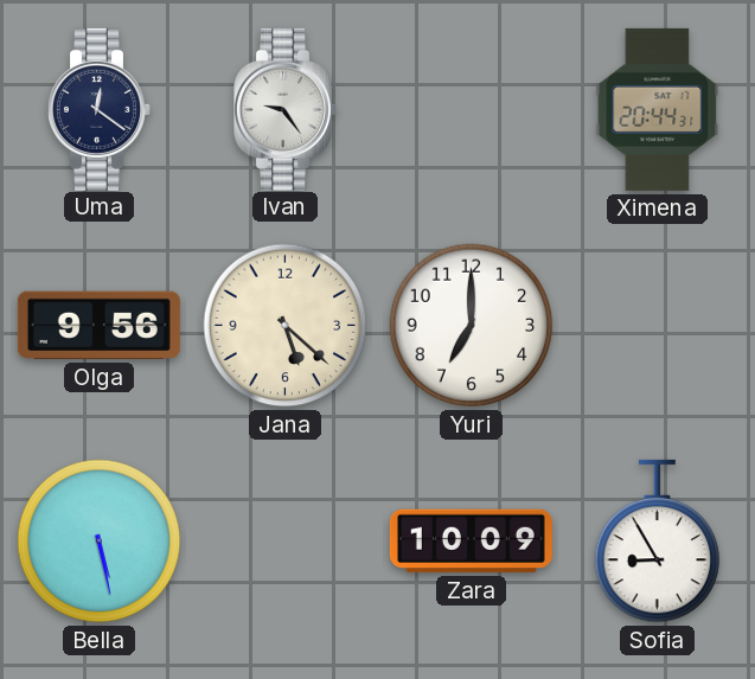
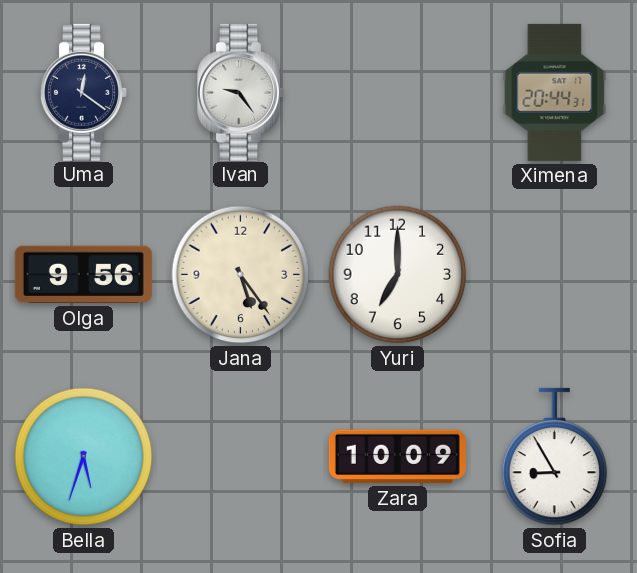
Jana: 5:22 -> 5:24
Bella: 5:28 -> 5:33
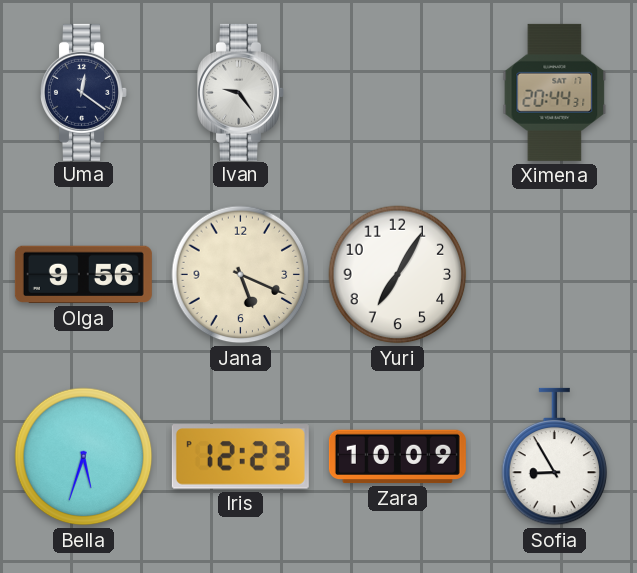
Jana: 5:24 -> 5:19
Yuri: 7:00 -> 7:05
Iris: none -> 12:23
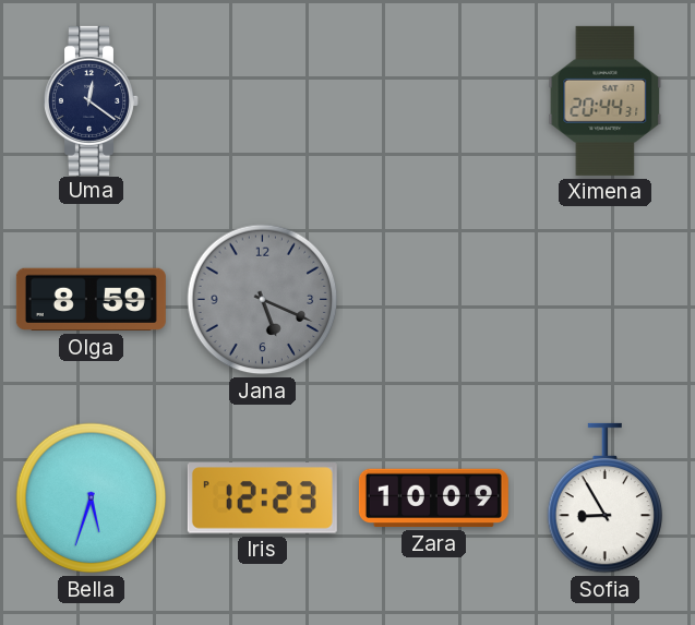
Ivan: 9:24 -> none
Olga: 9:56 -> 8:59
Jana dial: cream -> grey
Yuri: 7:05 -> none
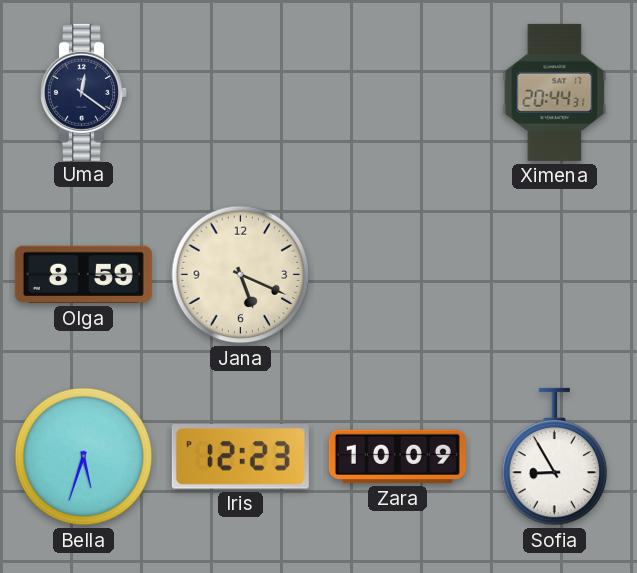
Jana dial: grey -> cream
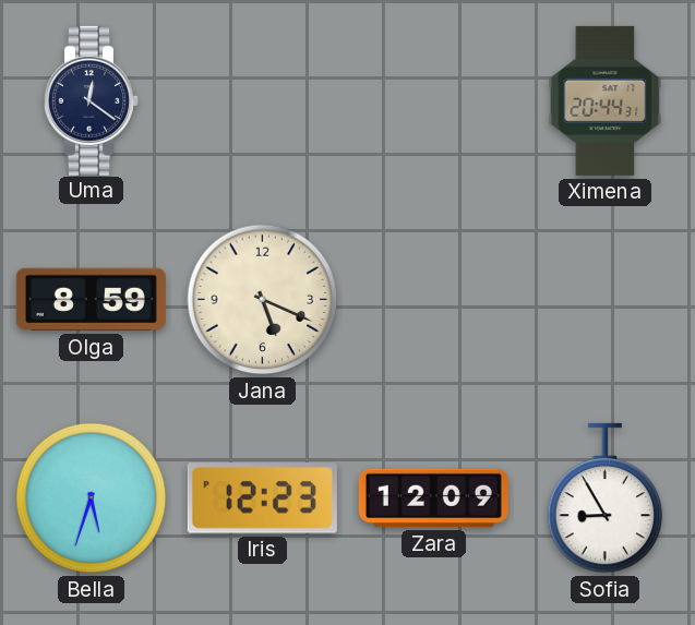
Zara: 10:09 -> 12:09
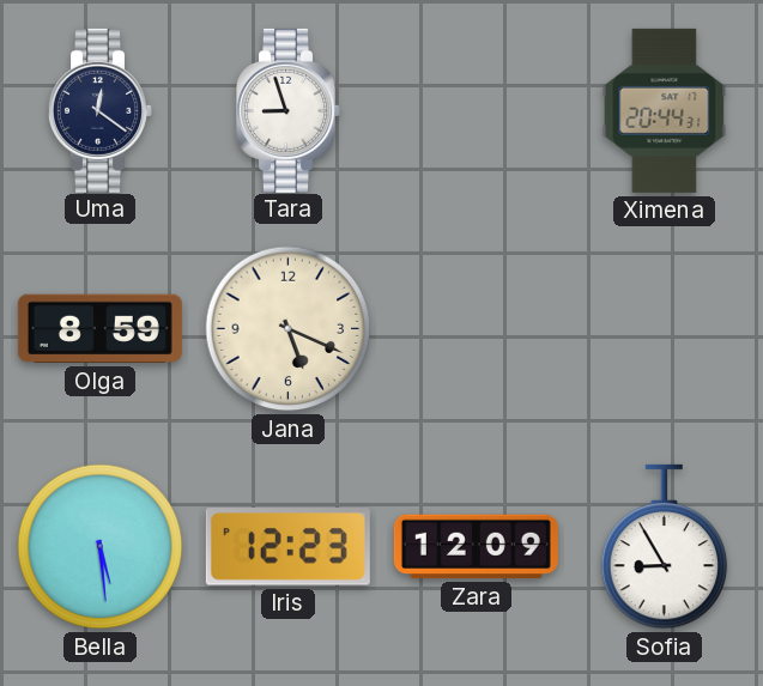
Tara: none -> 8:57
Bella: 5:33 -> 5:29
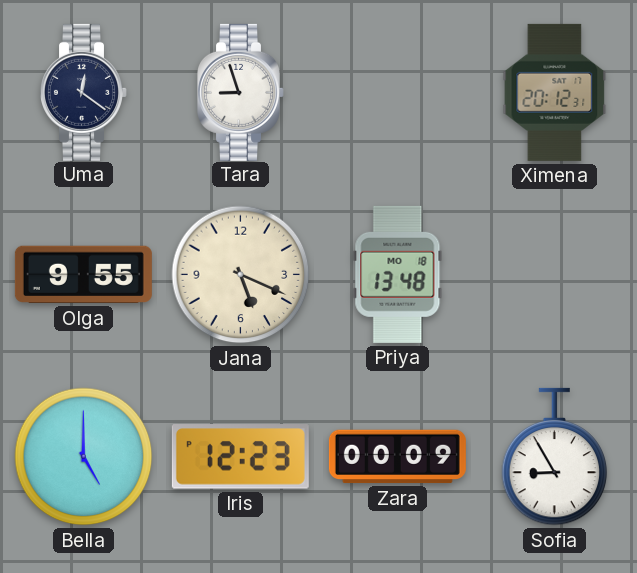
Ximena: 20:44 -> 20:12
Olga: 8:59 -> 9:55
Priya: none -> 13:48
Bella: 5:29 -> 5:00
Zara: 12:09 -> 00:09
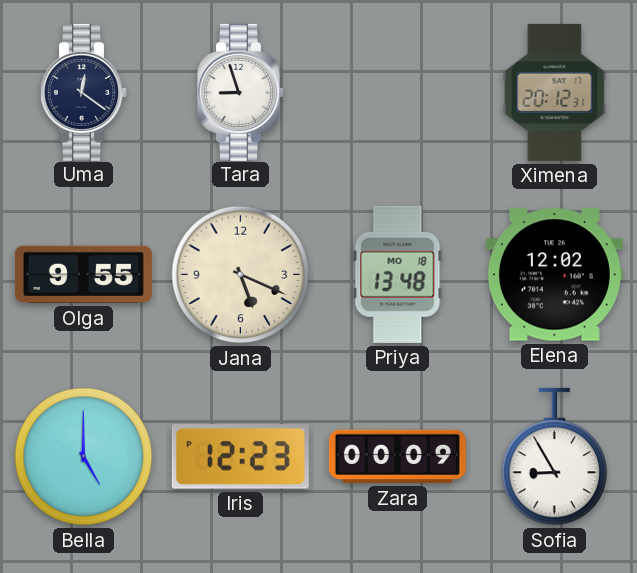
Elena: none -> 12:02
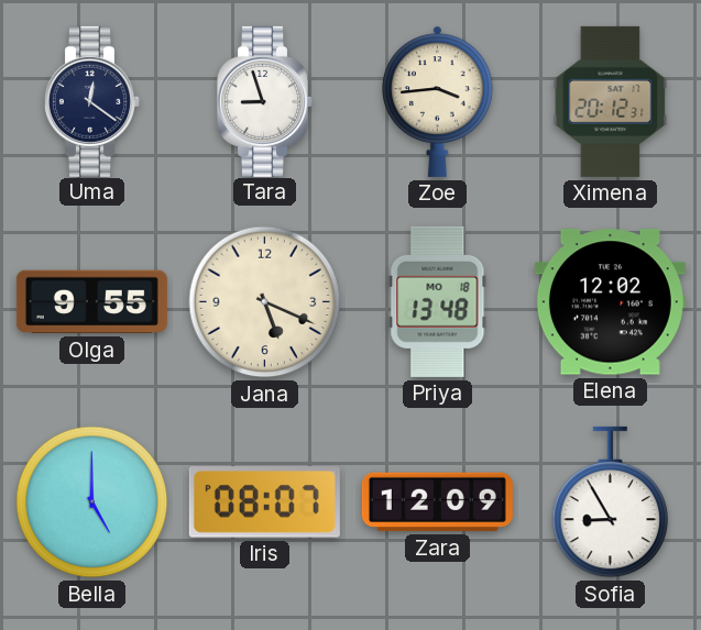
Zoe: none -> 3:44
Iris: 12:23 -> 08:07
Zara: 00:09 -> 12:09
